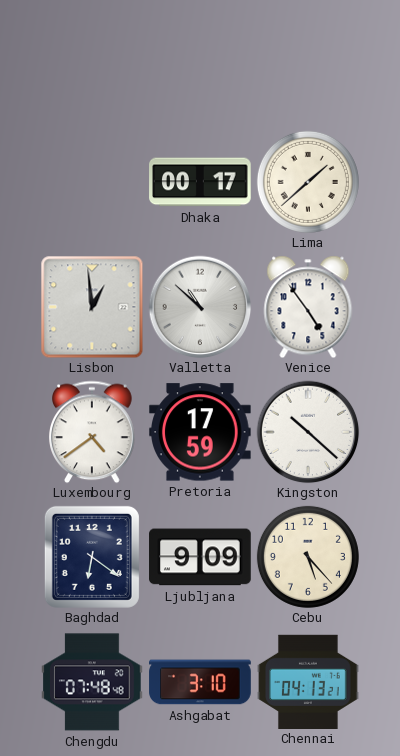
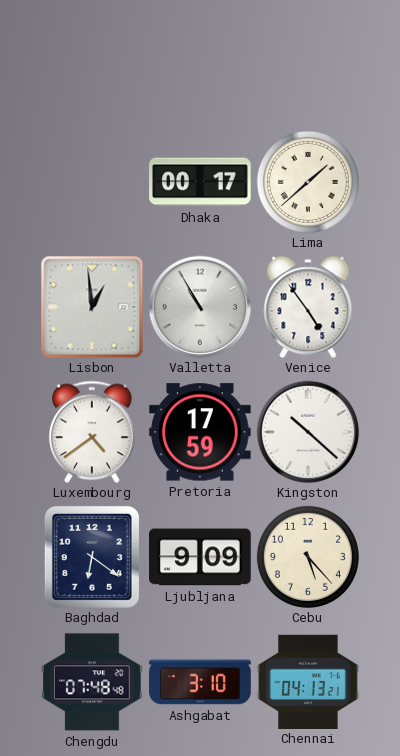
Valletta: 10:52 -> 10:55
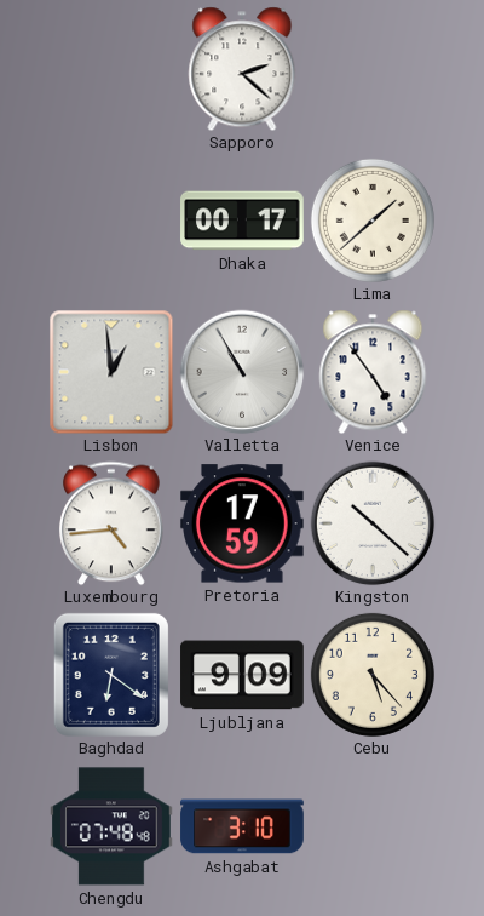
Sapporo: none -> 2:22
Luxembourg: 4:39 -> 4:44
Chennai: 04:13 -> none
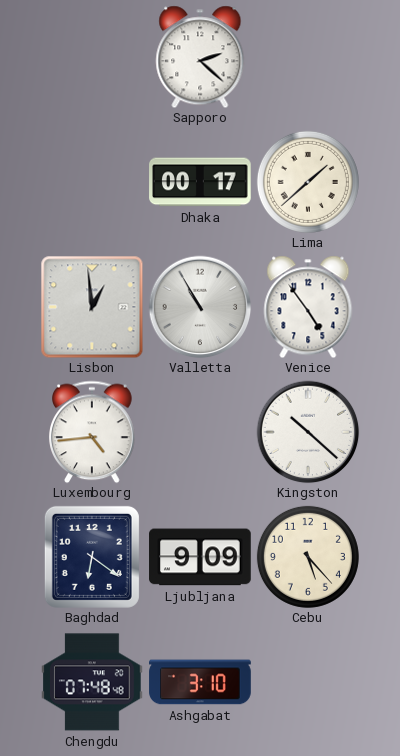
Pretoria: 17:59 -> none
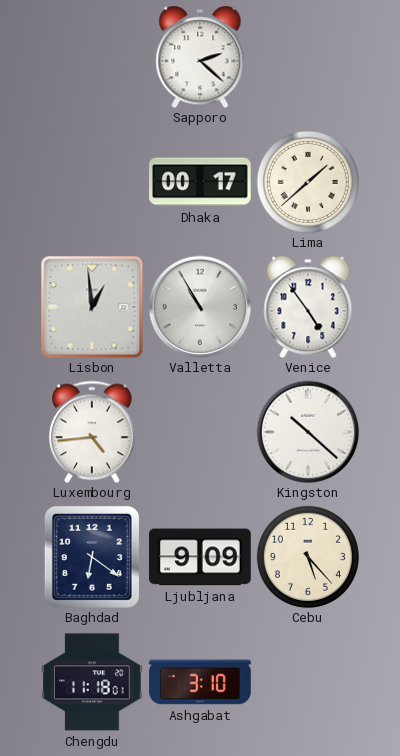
Chengdu: 07:48 -> 11:18
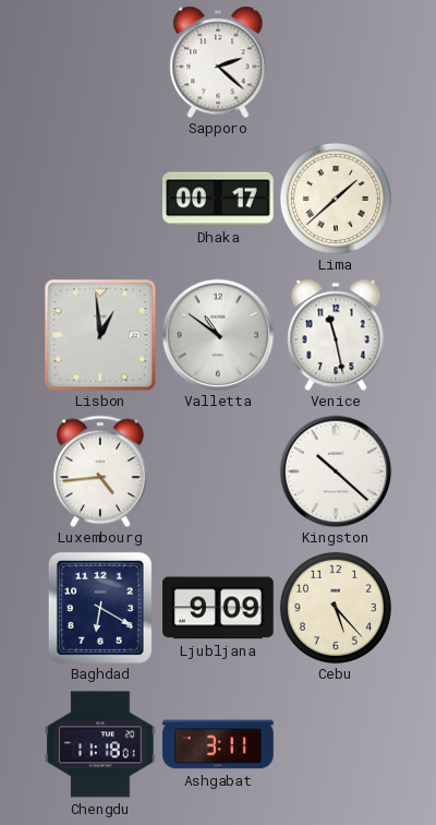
Valletta: 10:55 -> 10:51
Venice: 4:54 -> 11:28
Baghdad: 6:21 -> 6:20
Ashgabat: 3:10 -> 3:11
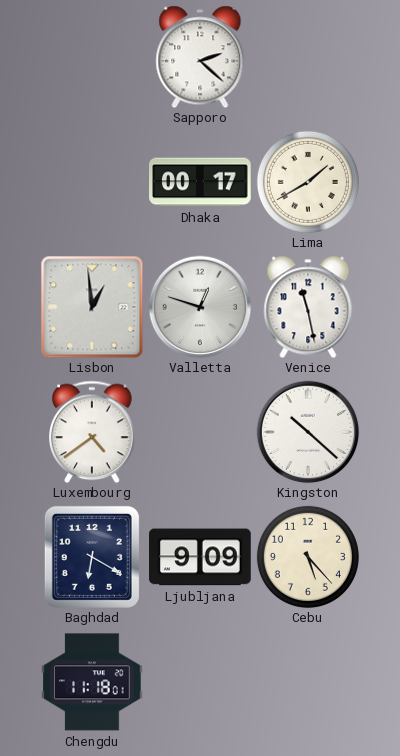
Lima: 1:38 -> 1:40
Valletta: 10:51 -> 12:48
Luxembourg: 4:44 -> 4:39
Ashgabat: 3:11 -> none
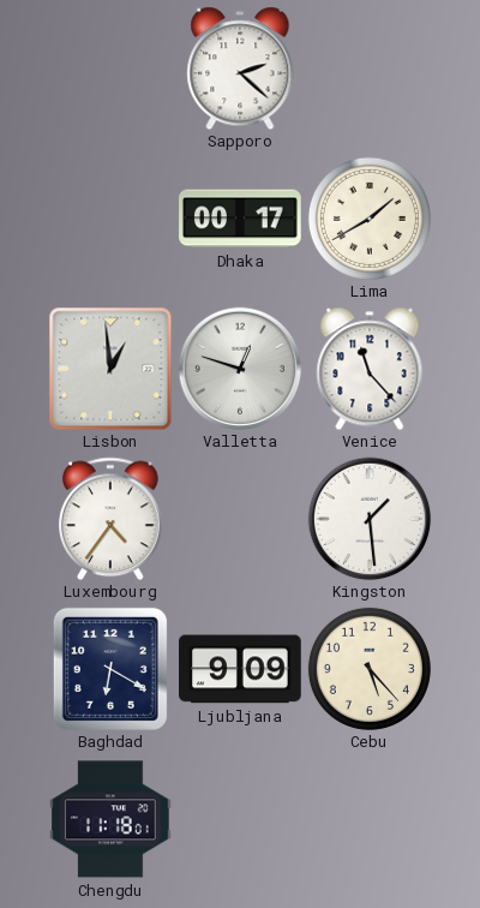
Venice: 11:28 -> 11:23
Luxembourg: 4:39 -> 4:36
Kingston: 10:22 -> 1:29
